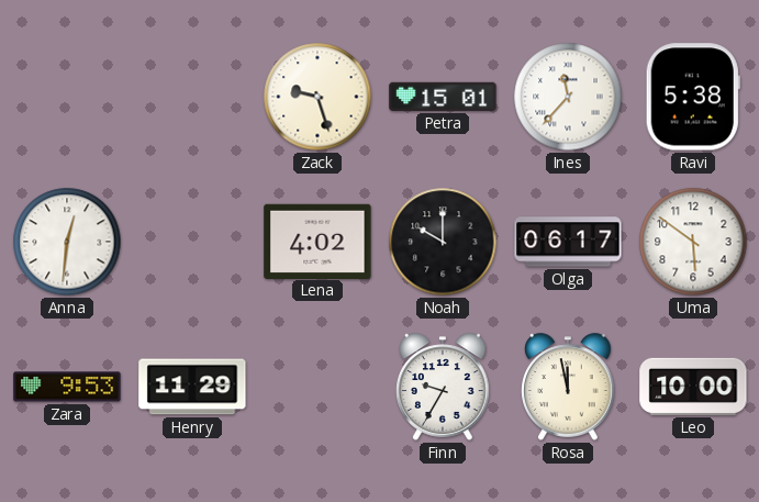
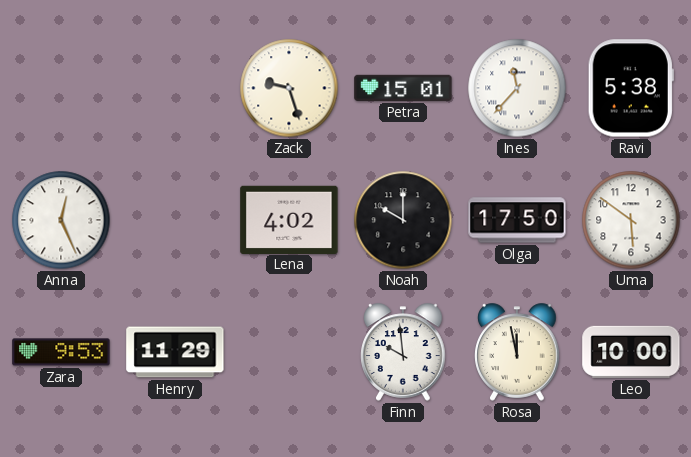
Anna: 12:31 -> 12:26
Olga: 06:17 -> 17:50
Finn: 9:35 -> 9:59
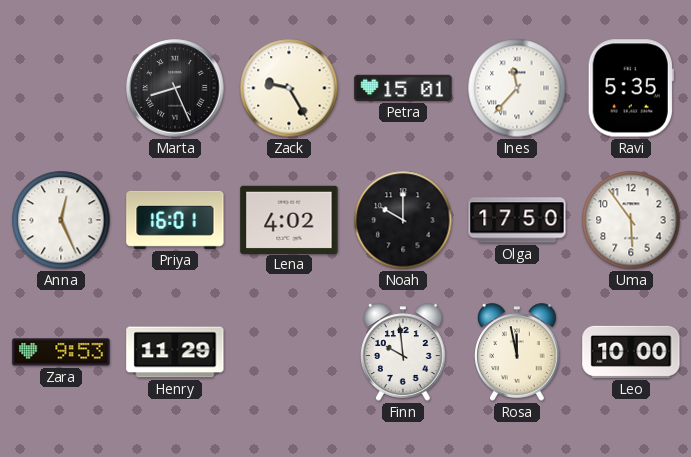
Marta: none -> 8:26
Zack: 9:27 -> 9:25
Ravi: 5:38 -> 5:35
Priya: none -> 16:01
Uma: 5:51 -> 5:54
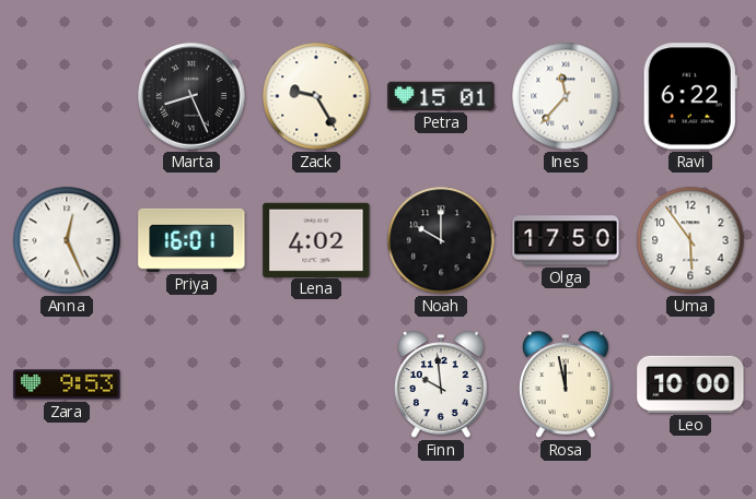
Ravi: 5:35 -> 6:22
Henry: 11:29 -> none
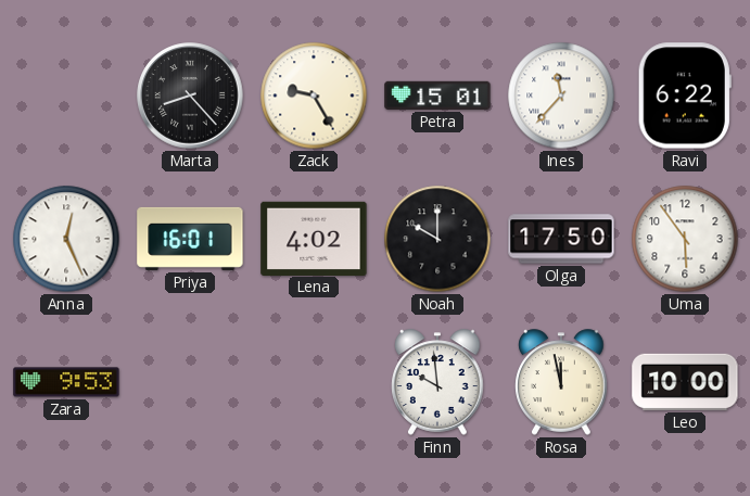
Marta: 8:26 -> 8:23
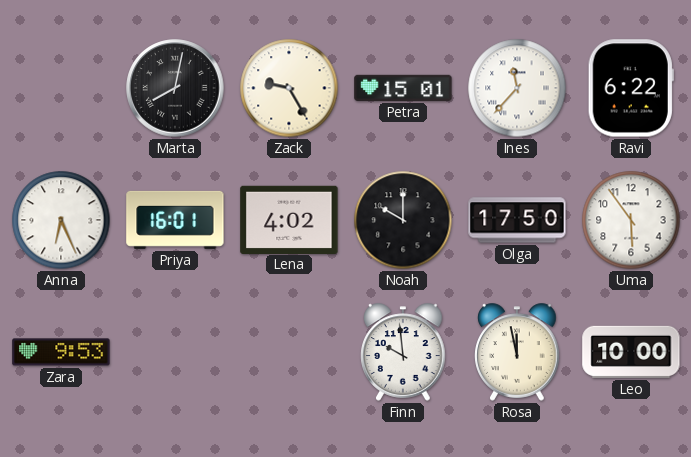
Marta: 8:23 -> 8:02
Anna: 12:26 -> 6:26
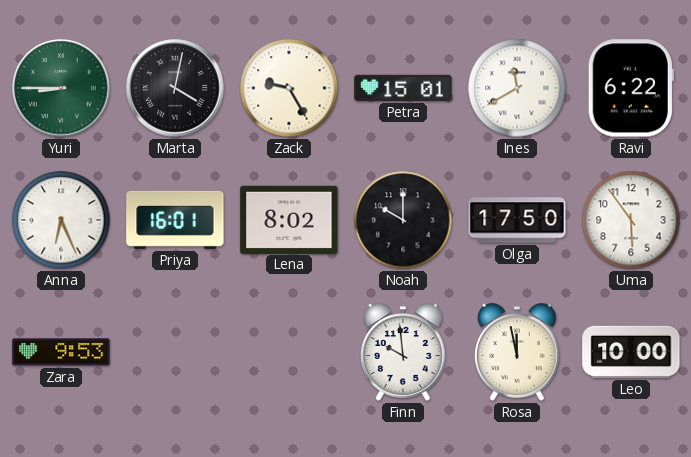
Yuri: none -> 8:45
Marta: 8:02 -> 4:02
Ines: 11:37 -> 11:40
Lena: 4:02 -> 8:02
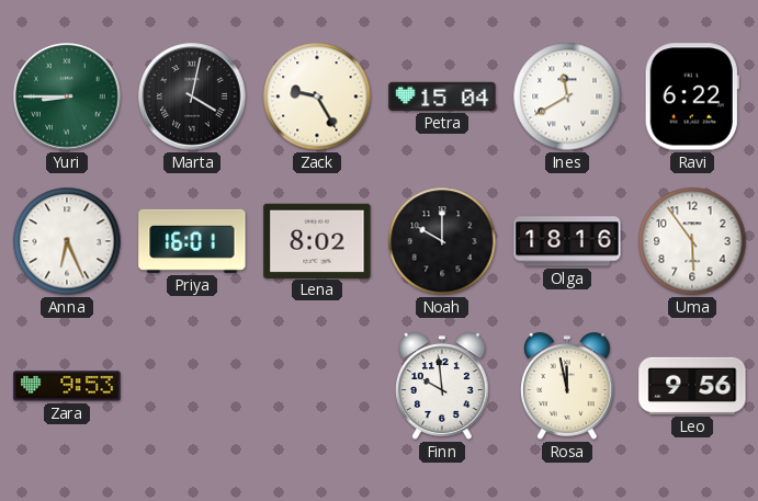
Petra: 15:01 -> 15:04
Olga: 17:50 -> 18:16
Leo: 10:00 -> 9:56
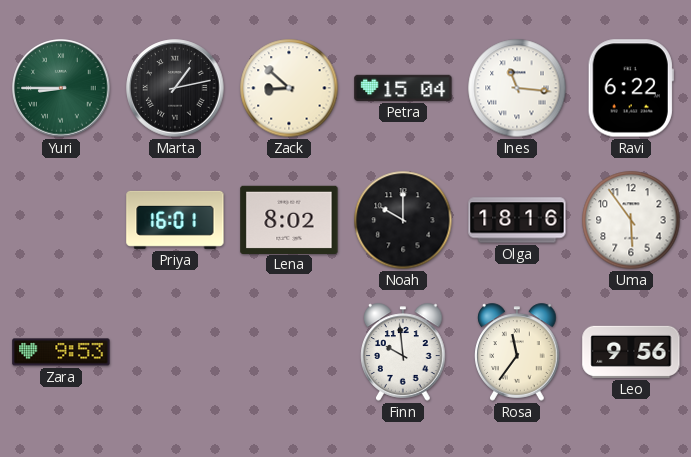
Marta: 4:02 -> 1:13
Zack: 9:25 -> 8:52
Ines: 11:40 -> 11:16
Anna: 6:26 -> none
Rosa: 11:58 -> 11:36
